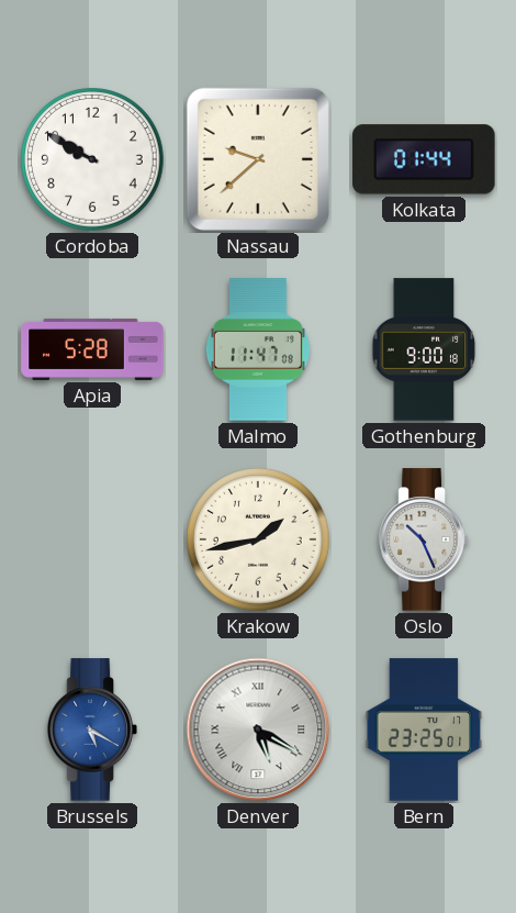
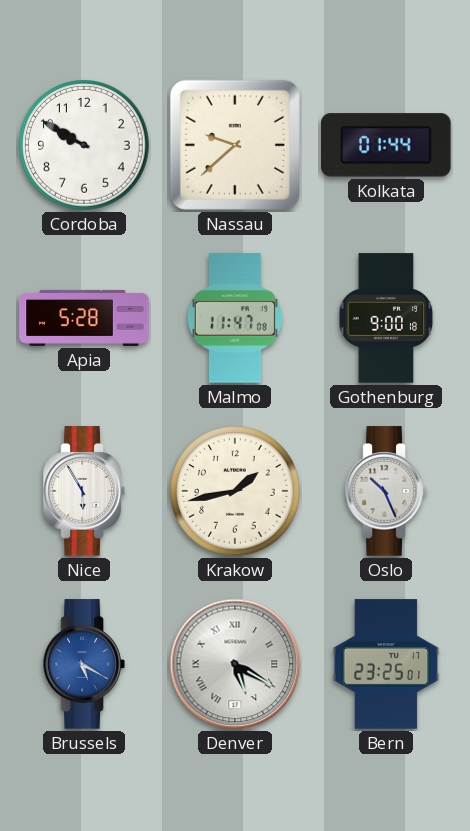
Nice: none -> 5:55
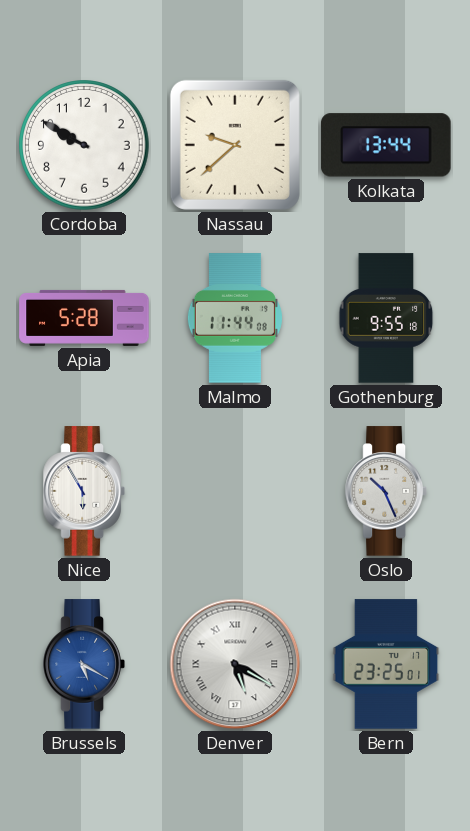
Kolkata: 01:44 -> 13:44
Malmo: 11:47 -> 11:44
Gothenburg: 9:00 -> 9:55
Krakow: 1:43 -> none
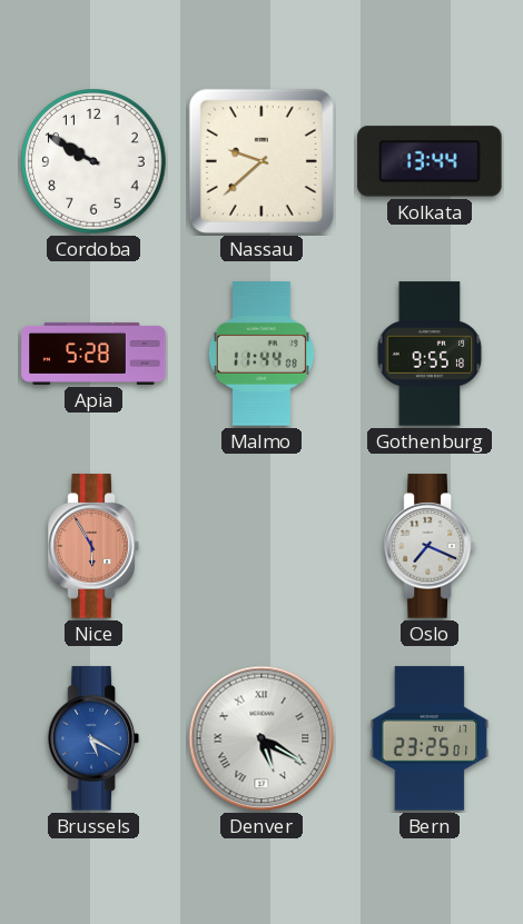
Nice dial: white -> salmon
Oslo: 10:26 -> 7:19
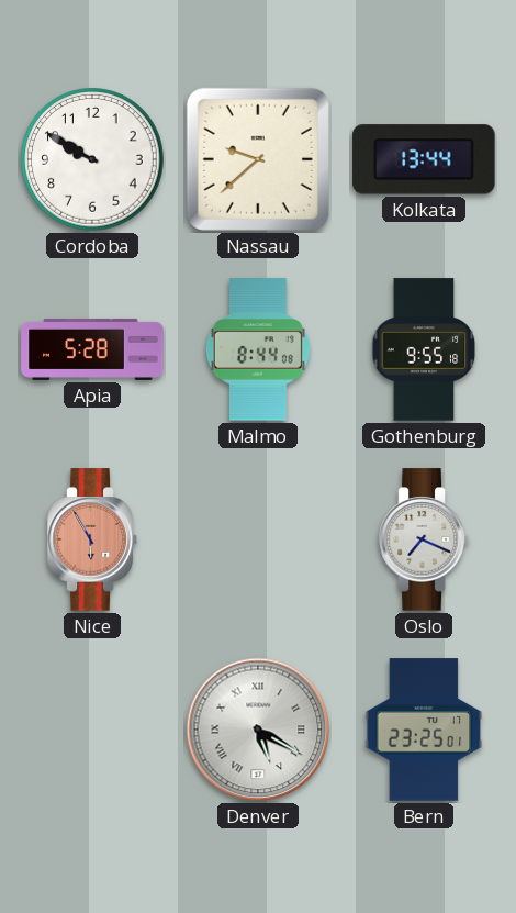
Malmo: 11:44 -> 8:44
Brussels: 5:20 -> none
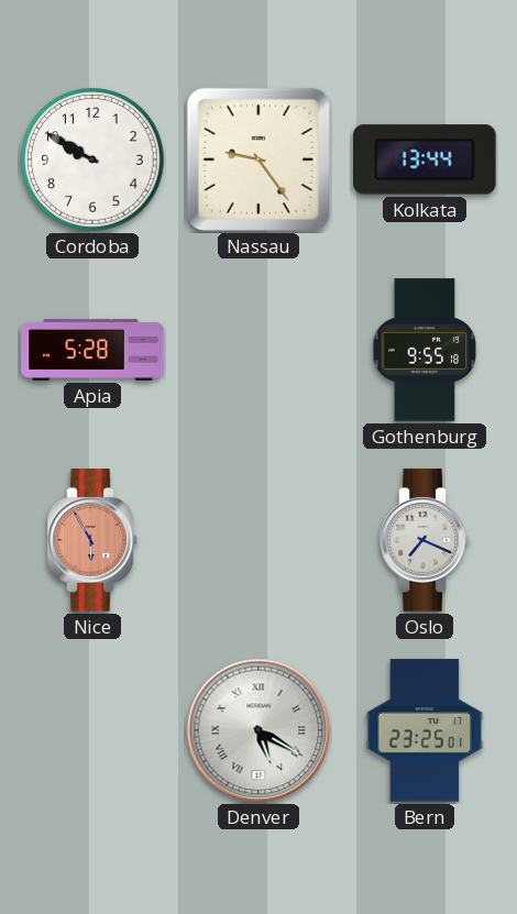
Nassau: 9:38 -> 9:24
Malmo: 8:44 -> none
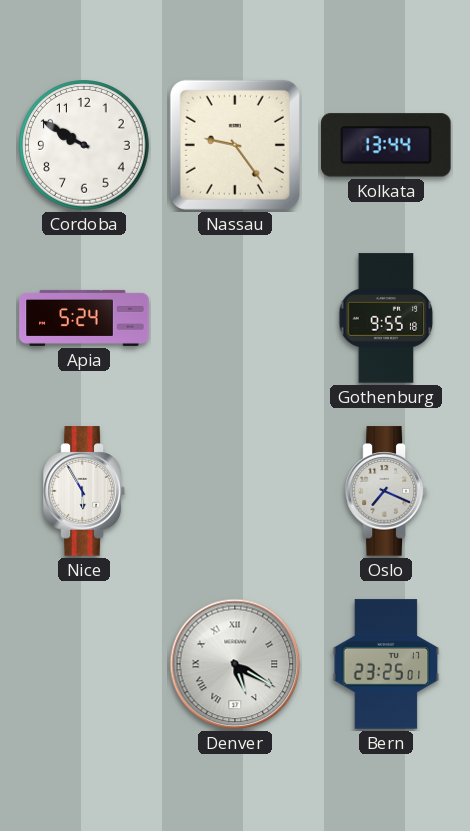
Apia: 5:28 -> 5:24
Nice dial: salmon -> white
